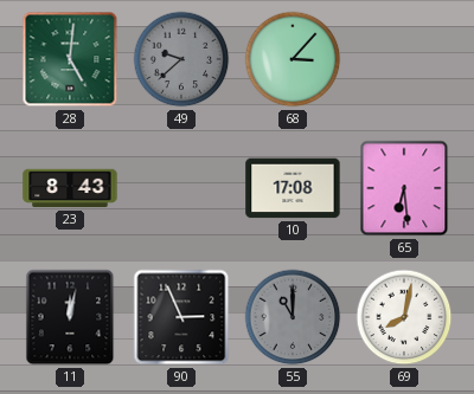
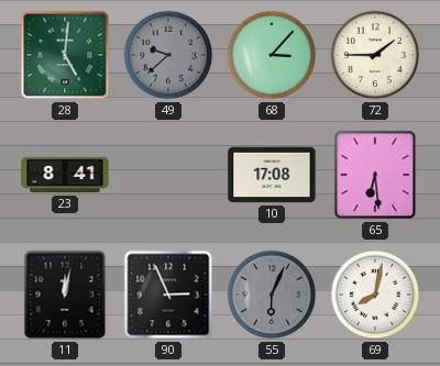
72: none -> 1:45
23: 8:43 -> 8:41
55: 11:00 -> 6:04
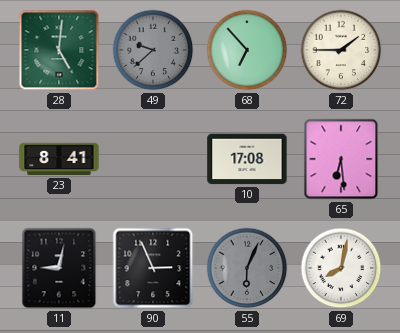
68: 3:07 -> 6:53
11: 12:02 -> 9:02
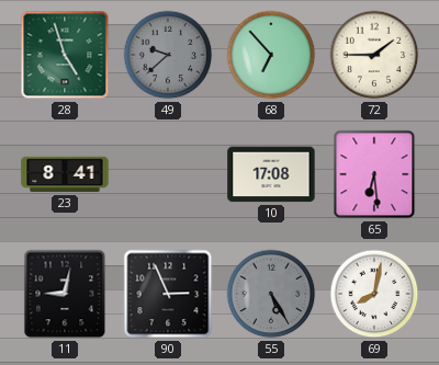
28: 5:01 -> 4:57
55: 6:04 -> 5:25
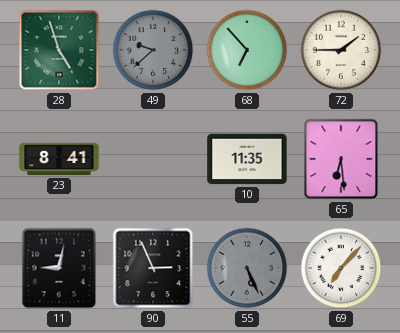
10: 17:08 -> 11:35
55: 5:25 -> 5:26
69: 8:02 -> 7:07
